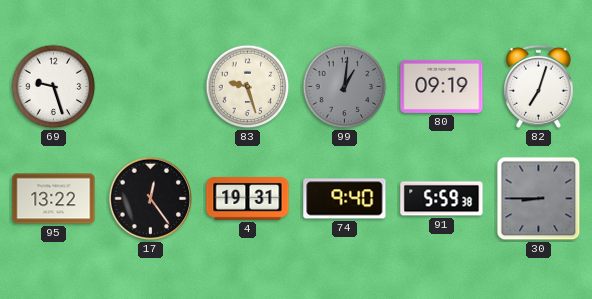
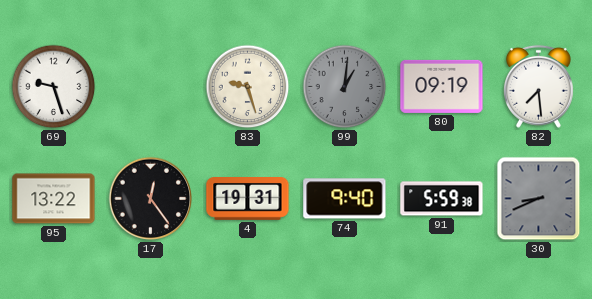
82: 7:03 -> 7:29
30: 8:45 -> 8:41
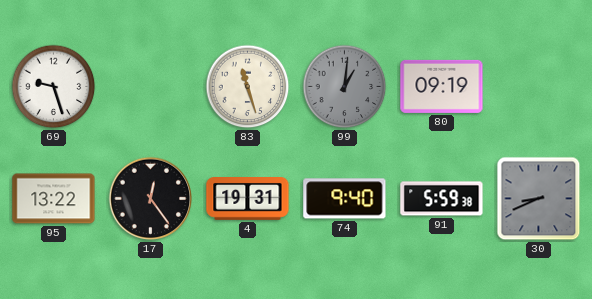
83: 9:27 -> 11:27
82: 7:29 -> none
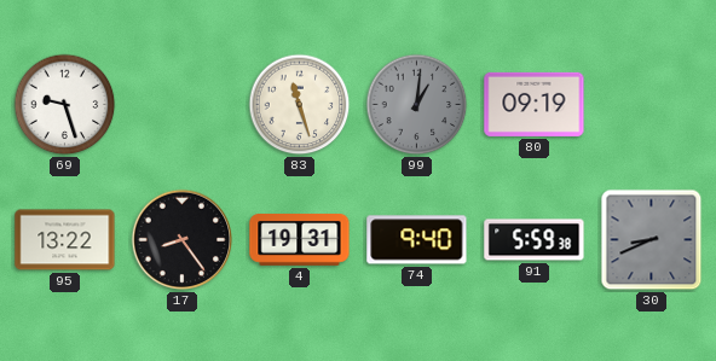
17: 12:24 -> 8:24
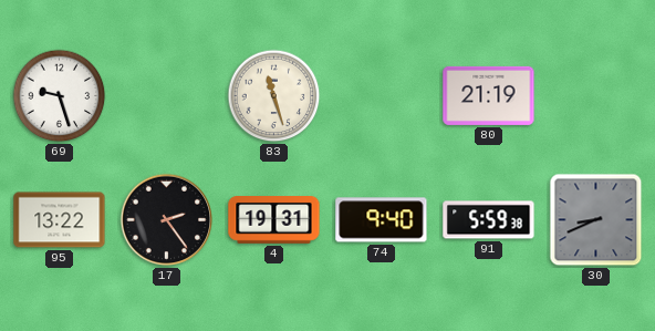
99: 1:01 -> none
80: 09:19 -> 21:19
17: 8:24 -> 2:24
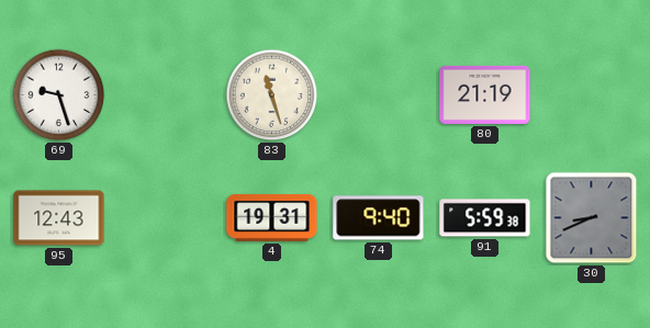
95: 13:22 -> 12:43
17: 2:24 -> none
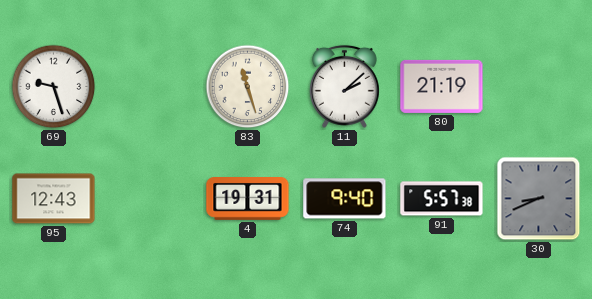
11: none -> 2:08
91: 5:59 -> 5:57
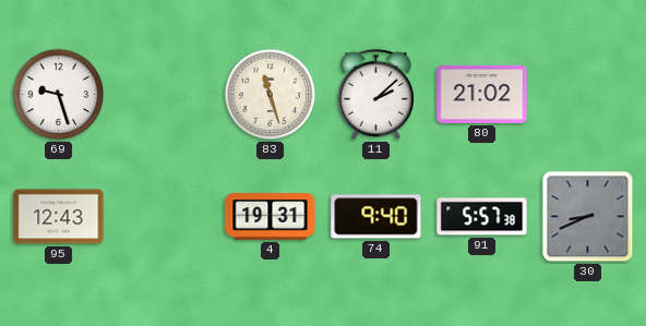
80: 21:19 -> 21:02
